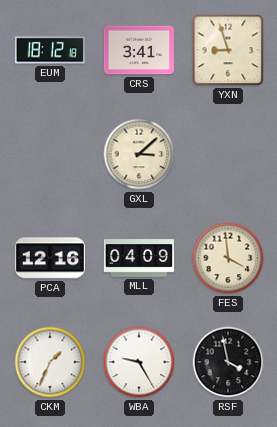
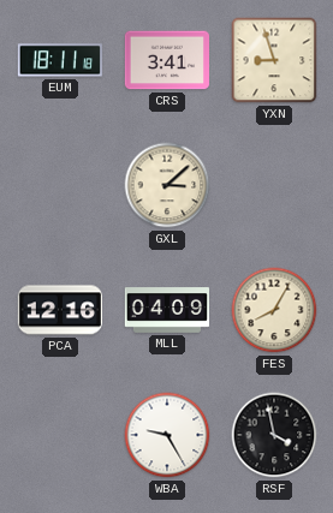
EUM: 18:12 -> 18:11
FES: 3:59 -> 8:05
CKM: 1:34 -> none
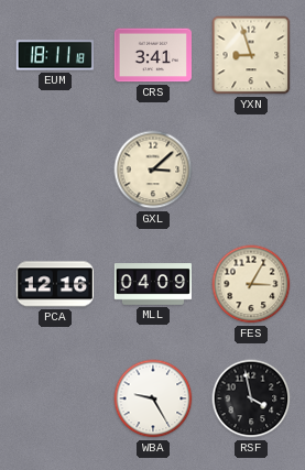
FES: 8:05 -> 3:05
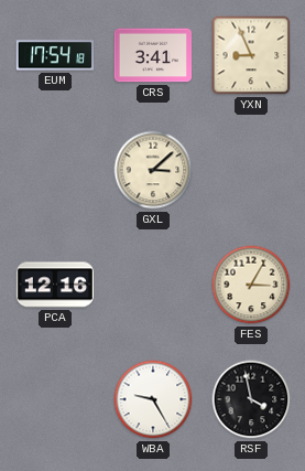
EUM: 18:11 -> 17:54
YXN: 8:57 -> 8:56
MLL: 04:09 -> none
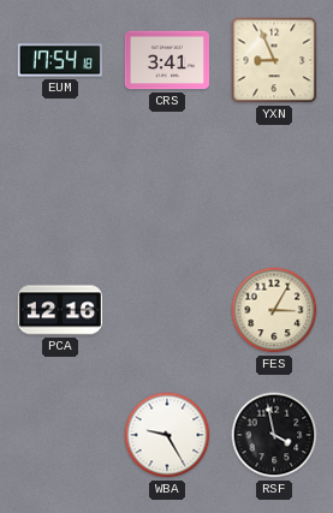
GXL: 3:08 -> none
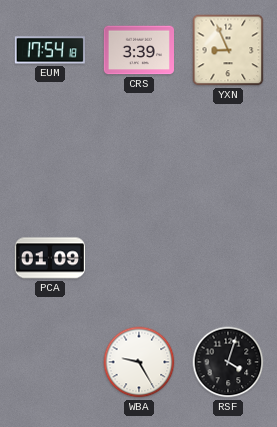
CRS: 3:41 -> 3:39
PCA: 12:16 -> 01:09
FES: 3:05 -> none
RSF: 3:58 -> 4:03
